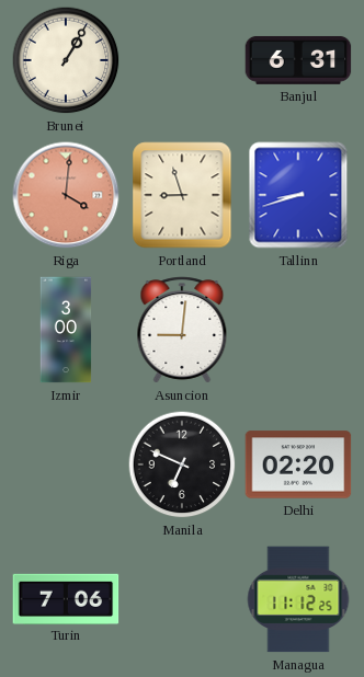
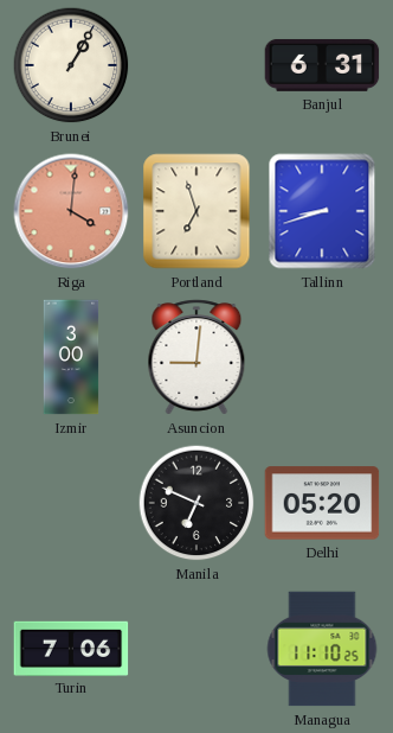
Portland: 8:57 -> 6:57
Delhi: 02:20 -> 05:20
Managua: 11:12 -> 11:10
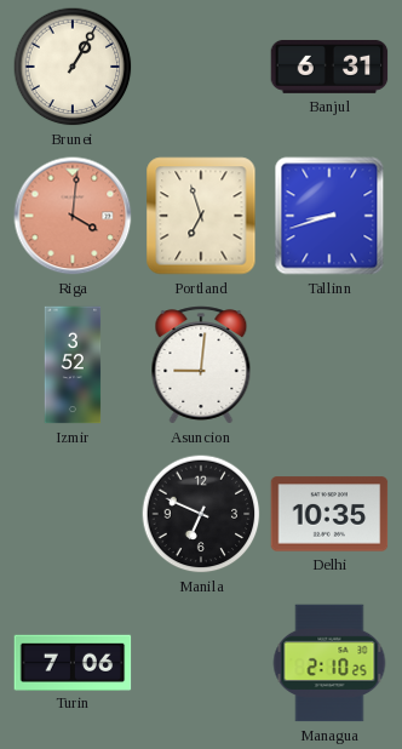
Izmir: 3:00 -> 3:52
Delhi: 05:20 -> 10:35
Managua: 11:10 -> 2:10
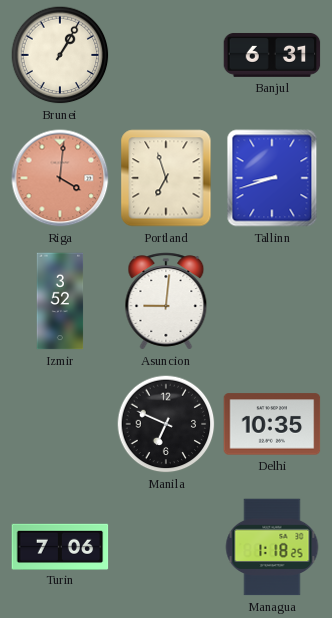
Managua: 2:10 -> 1:18
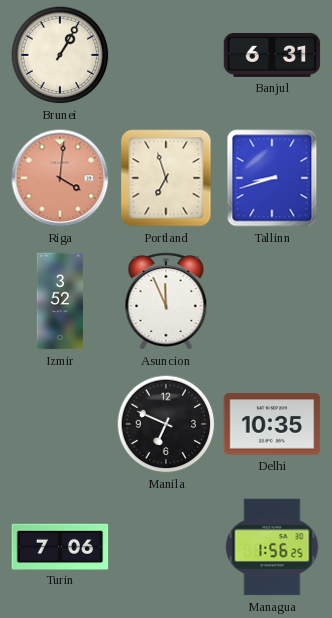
Asuncion: 9:01 -> 11:56
Managua: 1:18 -> 1:56
